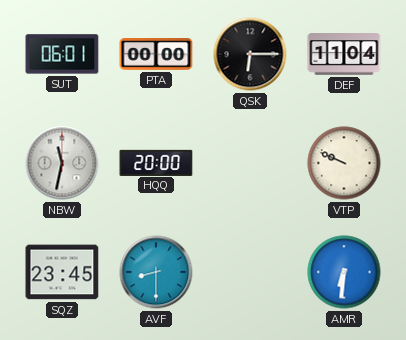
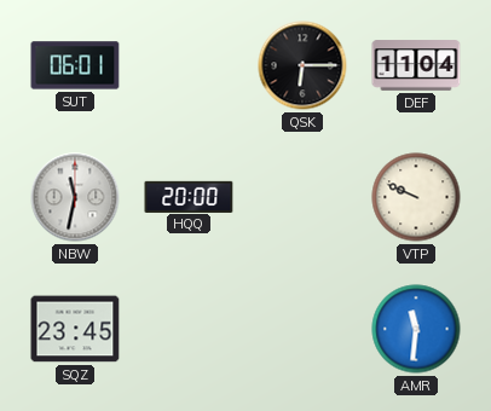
PTA: 00:00 -> none
AVF: 8:30 -> none
AMR: 6:31 -> 11:31
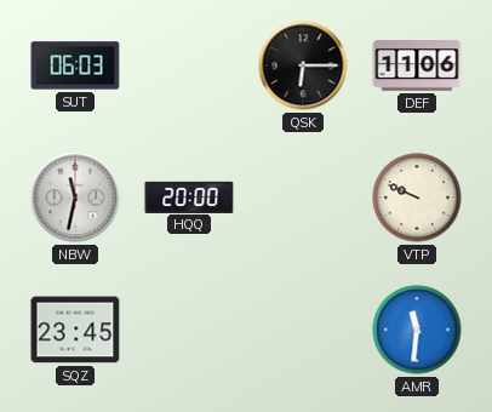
SUT: 06:01 -> 06:03
DEF: 11:04 -> 11:06
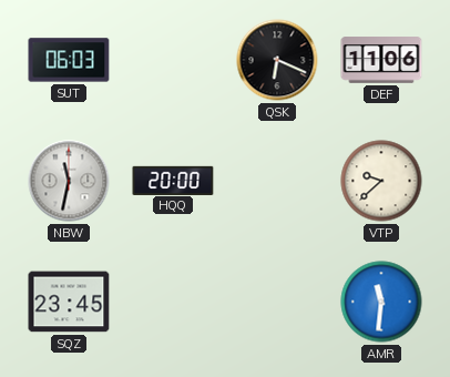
QSK: 6:15 -> 6:19
VTP: 9:49 -> 9:38
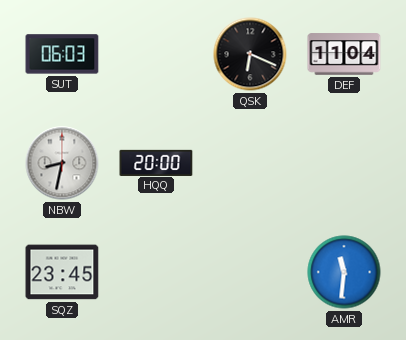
DEF: 11:06 -> 11:04
NBW: 11:32 -> 8:32
VTP: 9:38 -> none
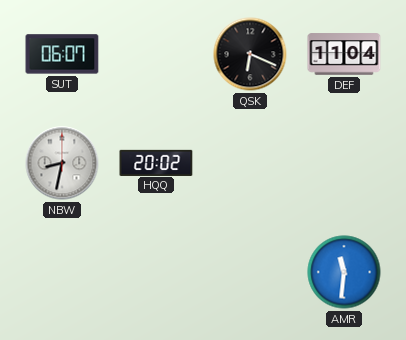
SUT: 06:03 -> 06:07
HQQ: 20:00 -> 20:02
SQZ: 23:45 -> none
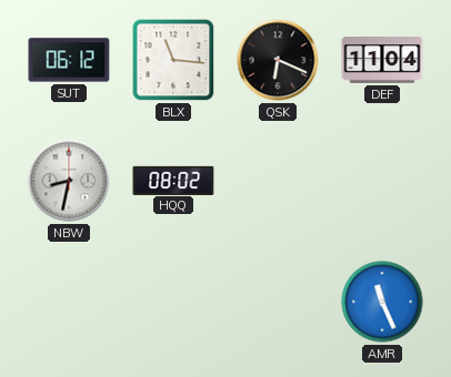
SUT: 06:07 -> 06:12
BLX: none -> 11:16
HQQ: 20:02 -> 08:02
AMR: 11:31 -> 11:26
